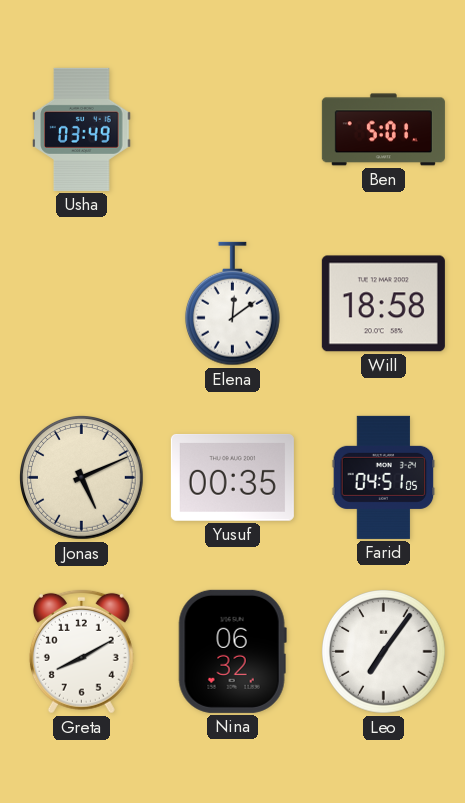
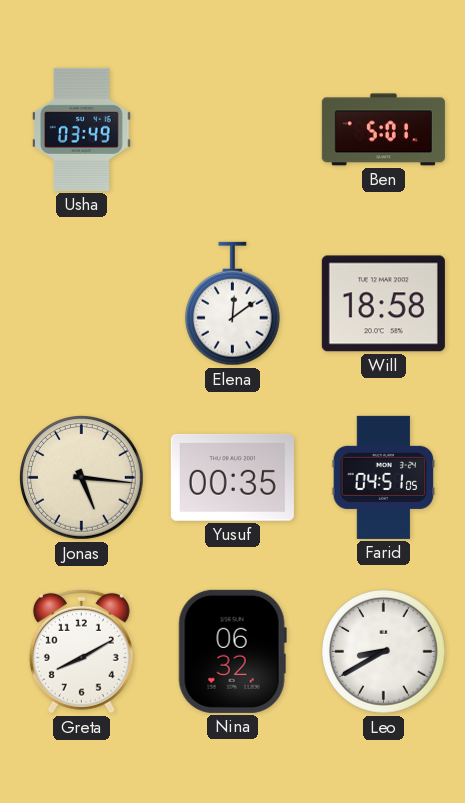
Jonas: 5:11 -> 5:16
Leo: 7:06 -> 8:40
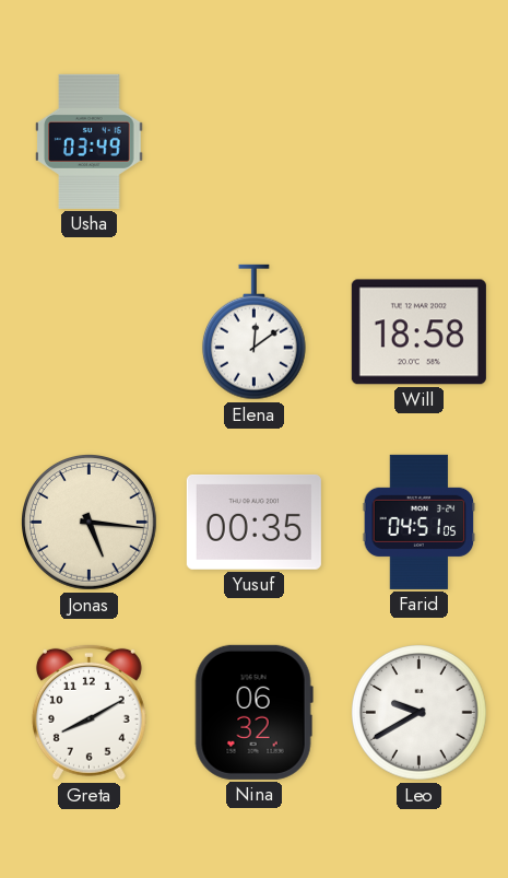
Ben: 5:01 -> none
Leo: 8:40 -> 9:40
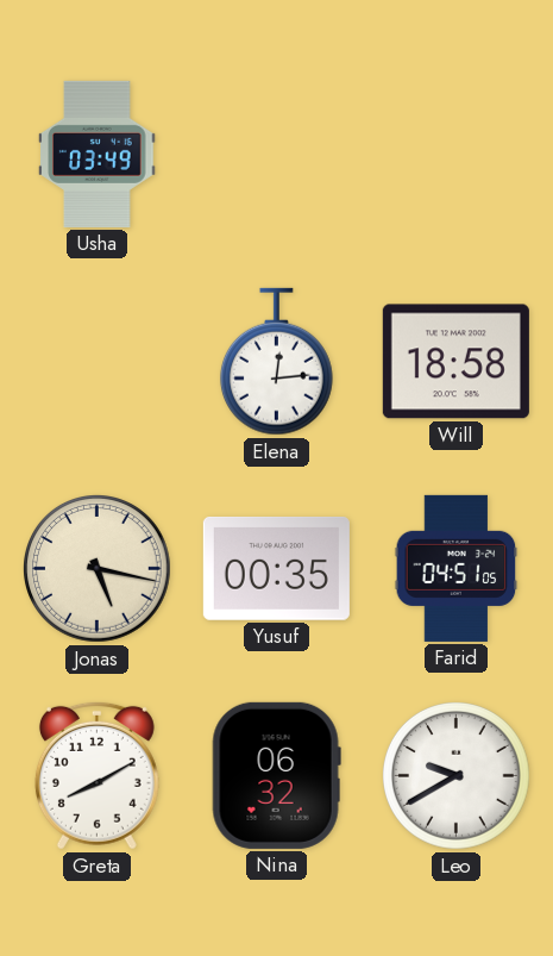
Elena: 12:09 -> 12:14
Jonas: 5:16 -> 5:17
